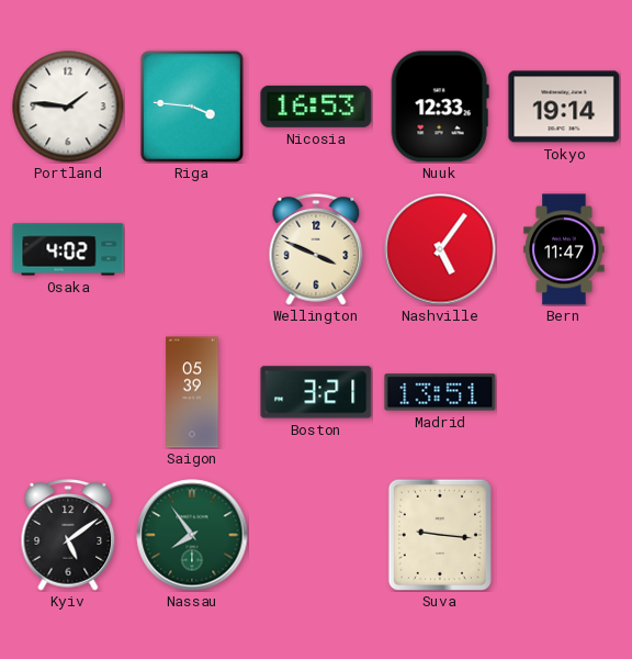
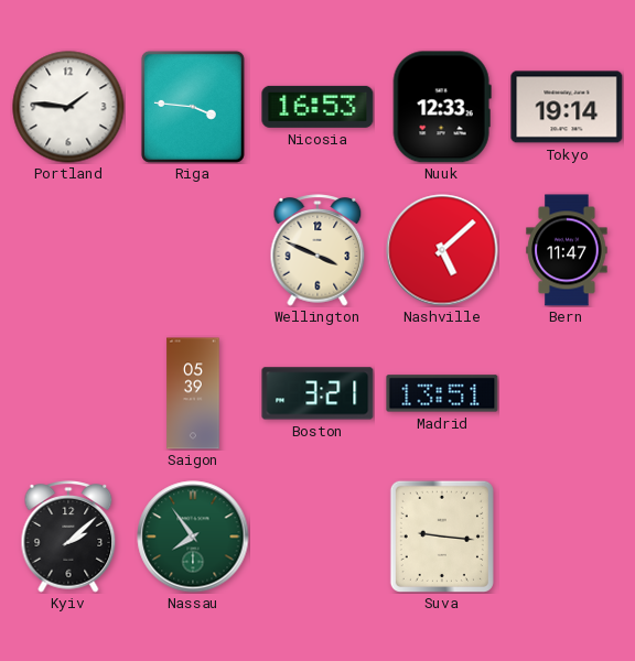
Osaka: 4:02 -> none
Nashville: 5:06 -> 5:08
Kyiv: 5:09 -> 2:08
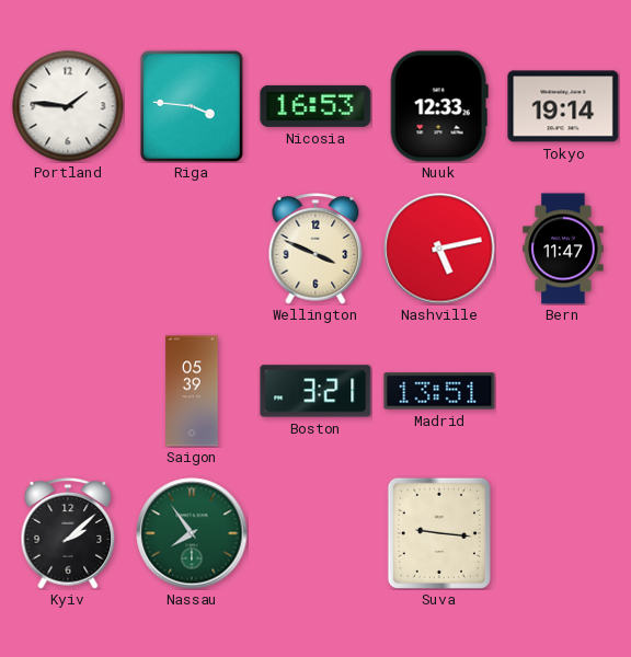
Nashville: 5:08 -> 5:13
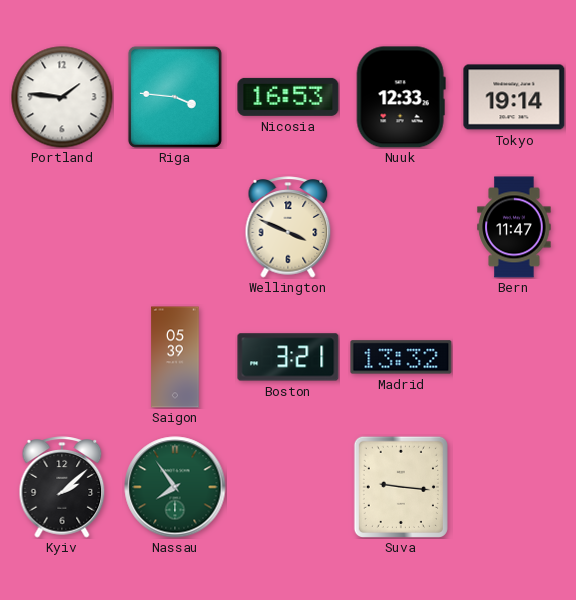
Nashville: 5:13 -> none
Madrid: 13:51 -> 13:32
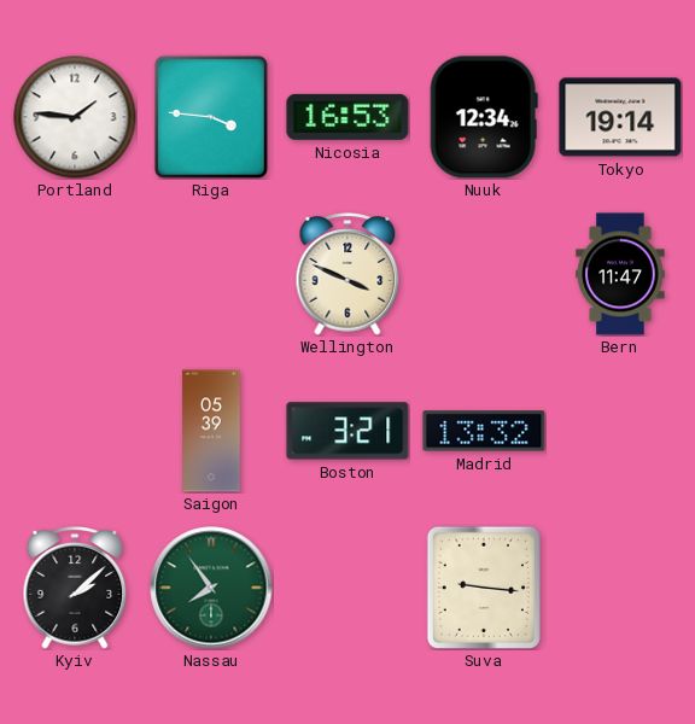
Nuuk: 12:33 -> 12:34
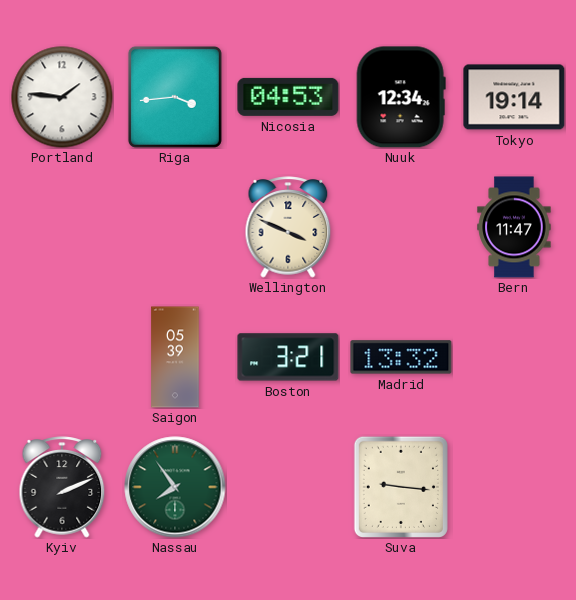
Riga: 3:46 -> 3:44
Nicosia: 16:53 -> 04:53
Kyiv: 2:08 -> 2:11
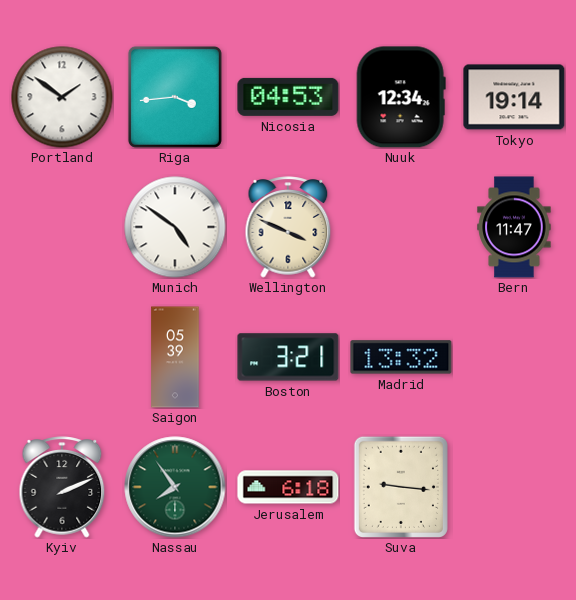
Portland: 1:46 -> 1:51
Munich: none -> 4:51
Jerusalem: none -> 6:18
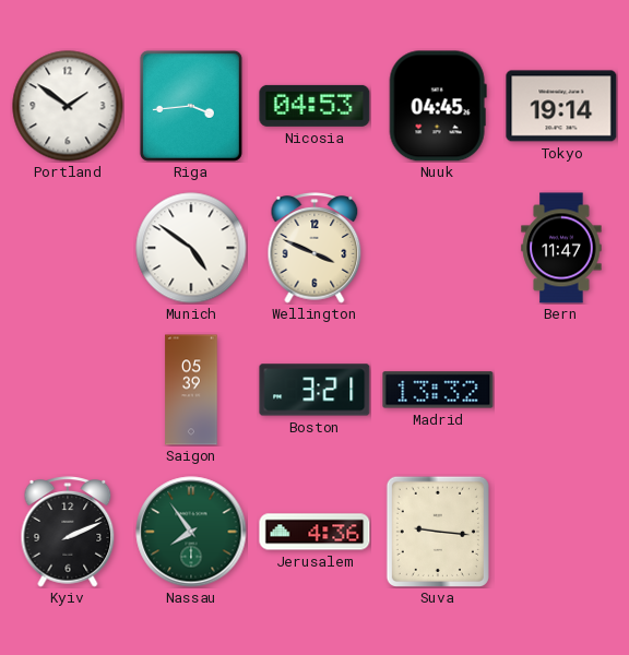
Nuuk: 12:34 -> 04:45
Jerusalem: 6:18 -> 4:36
